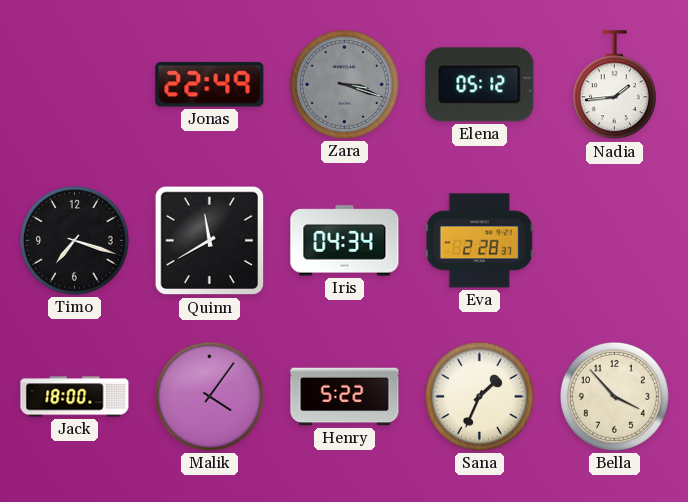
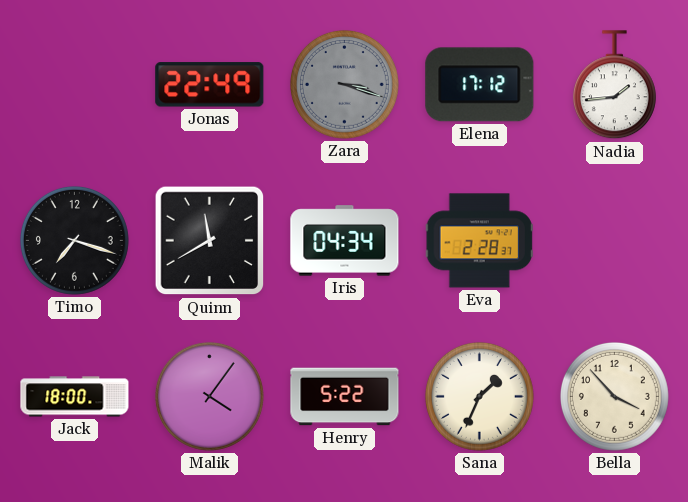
Elena: 05:12 -> 17:12
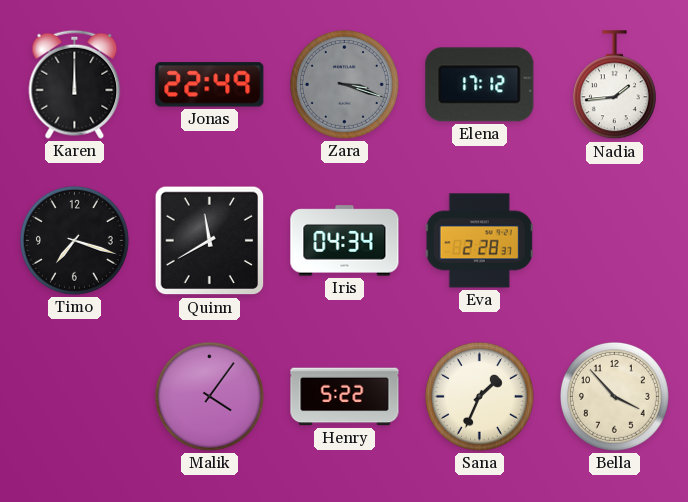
Karen: none -> 12:00
Jack: 18:00 -> none
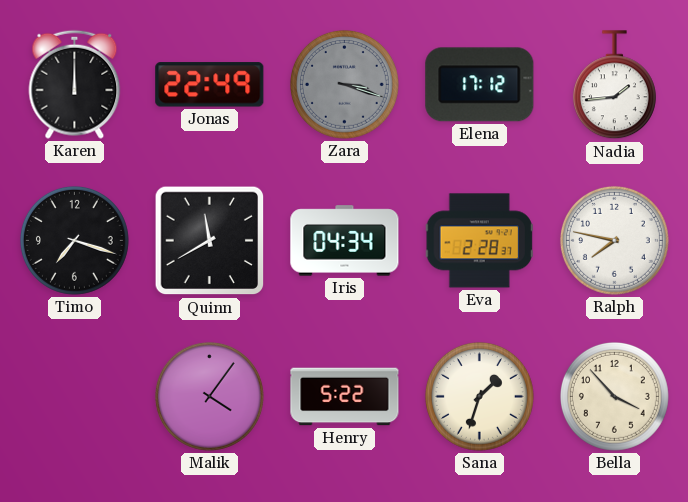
Ralph: none -> 7:47
Sana: 1:34 -> 1:33
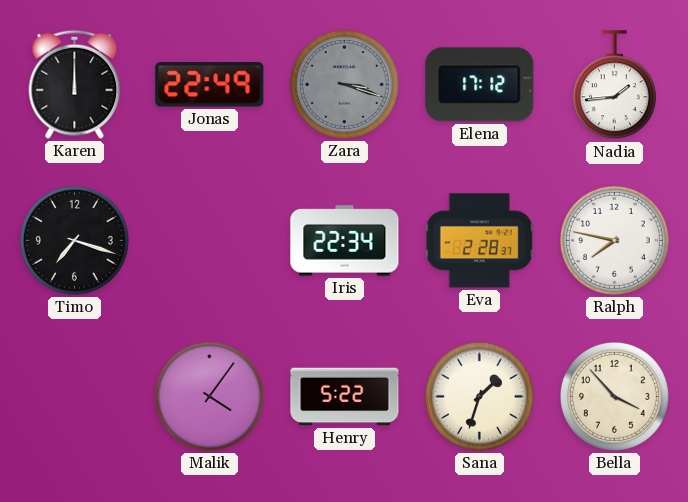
Quinn: 11:40 -> none
Iris: 04:34 -> 22:34
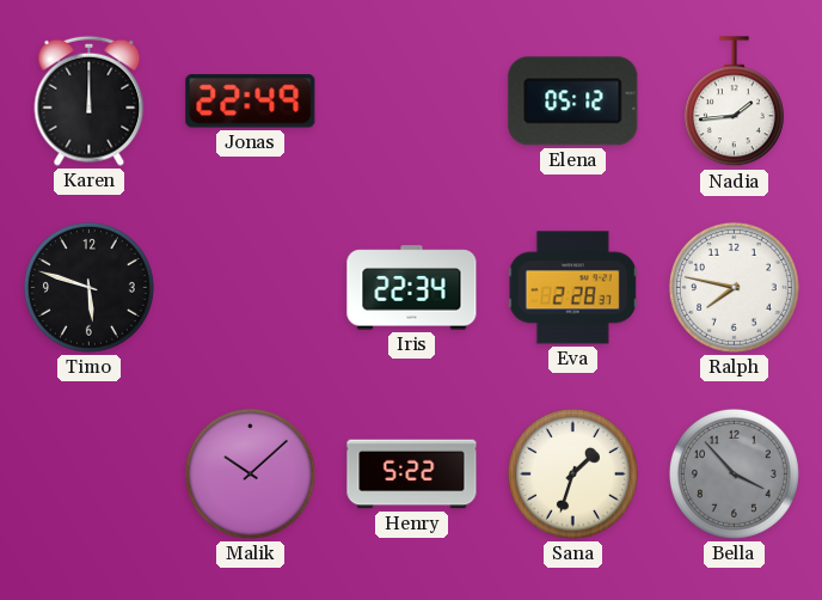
Zara: 3:18 -> none
Elena: 17:12 -> 05:12
Timo: 7:18 -> 5:48
Malik: 4:06 -> 10:08
Bella dial: cream -> grey
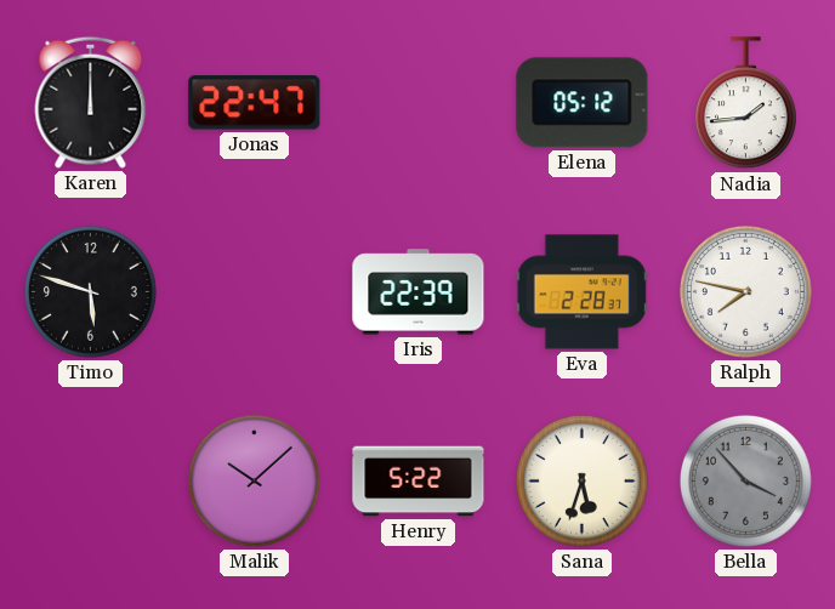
Jonas: 22:49 -> 22:47
Iris: 22:34 -> 22:39
Sana: 1:33 -> 5:33
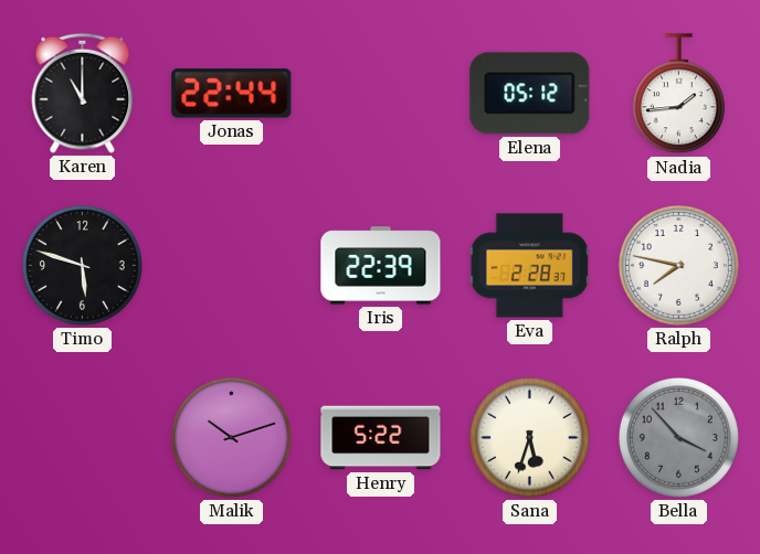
Karen: 12:00 -> 11:00
Jonas: 22:47 -> 22:44
Malik: 10:08 -> 10:12
